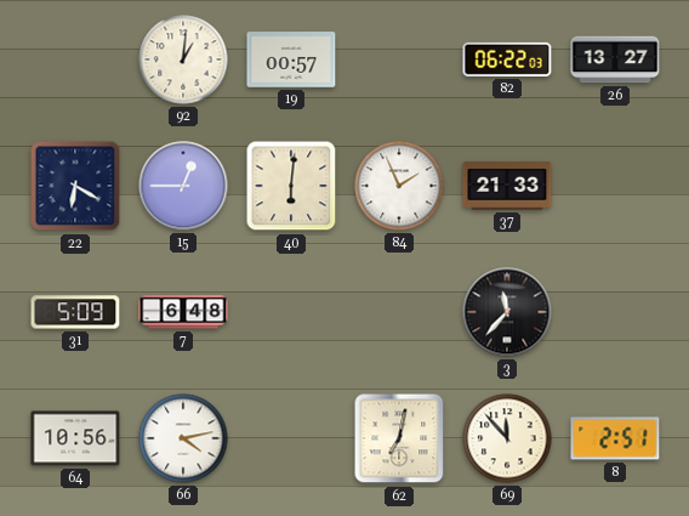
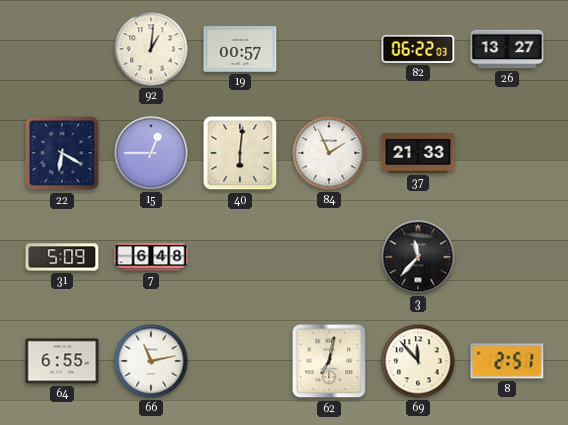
64: 10:56 -> 6:55
66: 4:13 -> 11:13
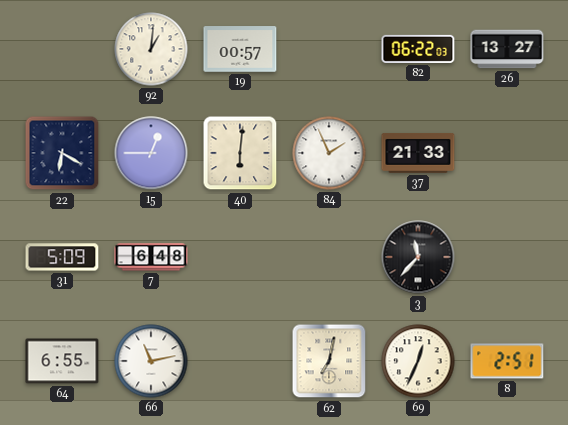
69: 11:53 -> 12:34
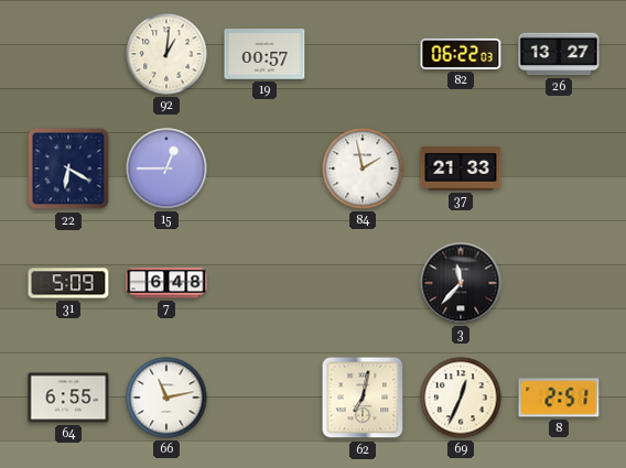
40: 6:01 -> none
84: 1:56 -> 1:58
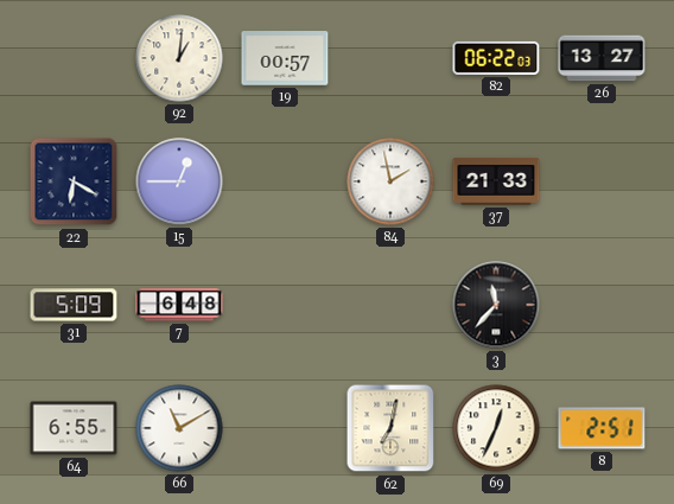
66: 11:13 -> 11:10
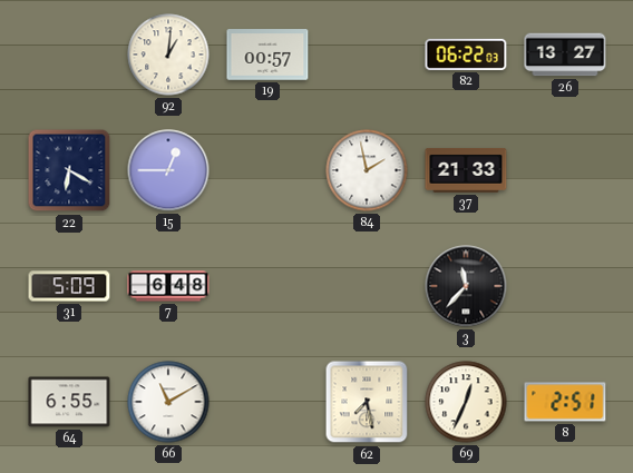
62: 7:02 -> 7:28
